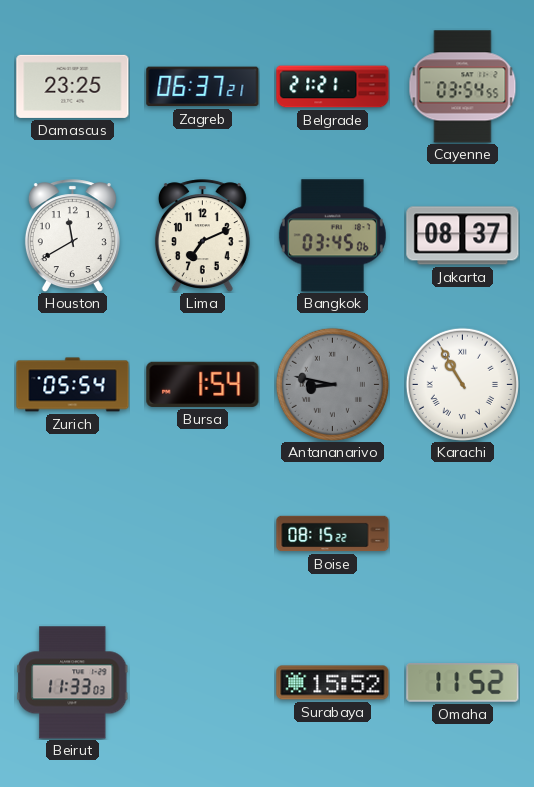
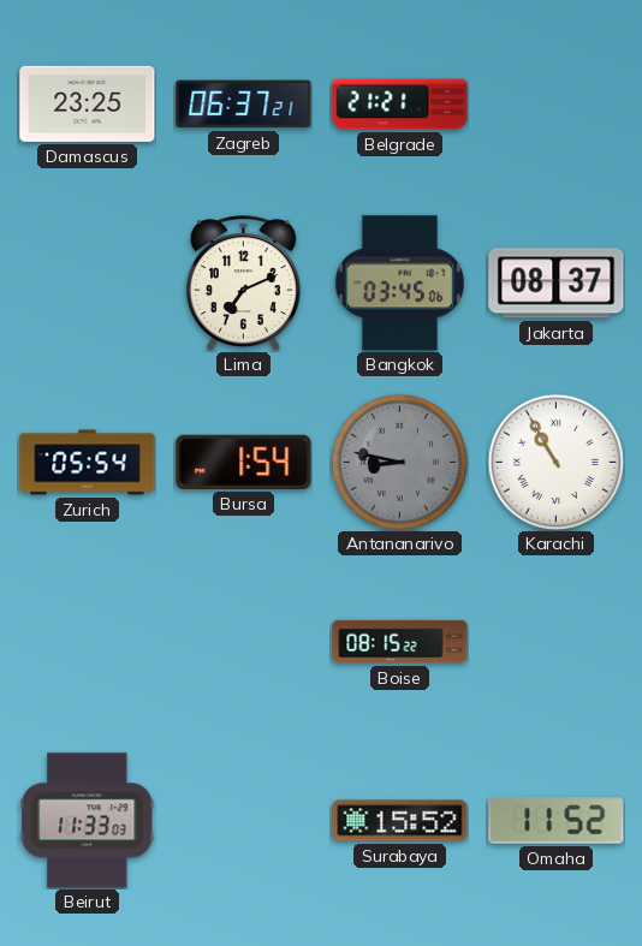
Cayenne: 03:54 -> none
Houston: 11:40 -> none
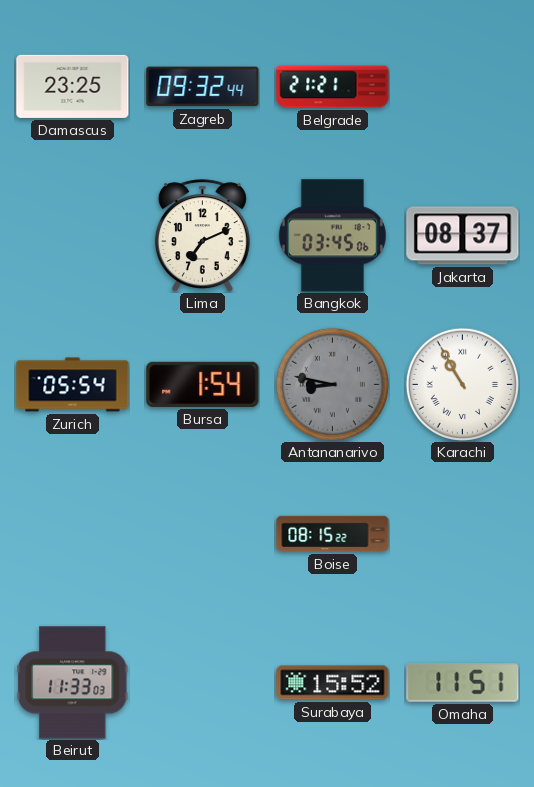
Zagreb: 06:37 -> 09:32
Omaha: 11:52 -> 11:51
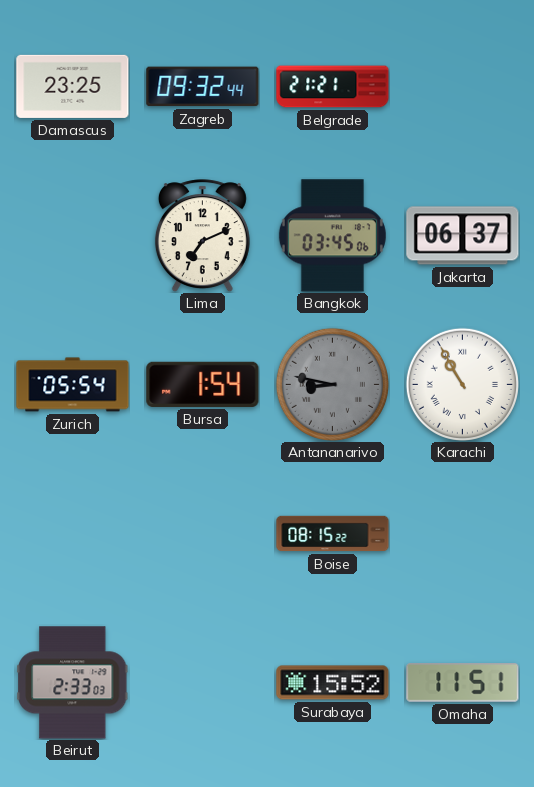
Jakarta: 08:37 -> 06:37
Beirut: 11:33 -> 2:33
